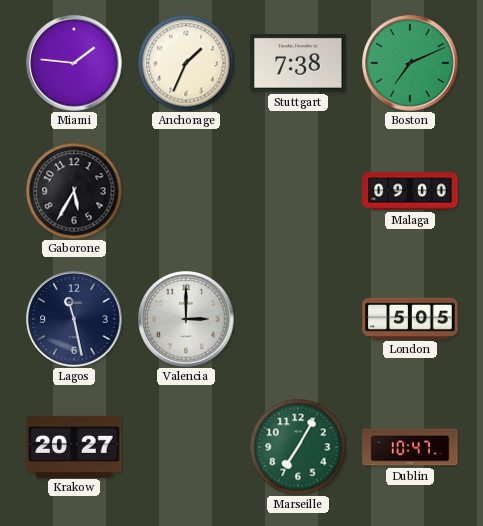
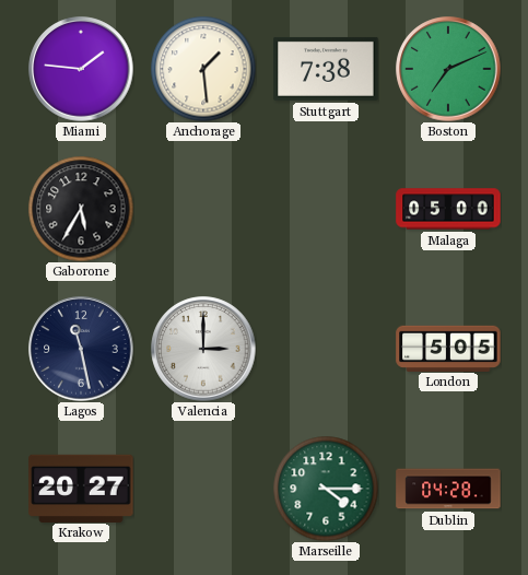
Anchorage: 1:34 -> 1:29
Malaga: 09:00 -> 05:00
Marseille: 7:05 -> 4:15
Dublin: 10:47 -> 04:28
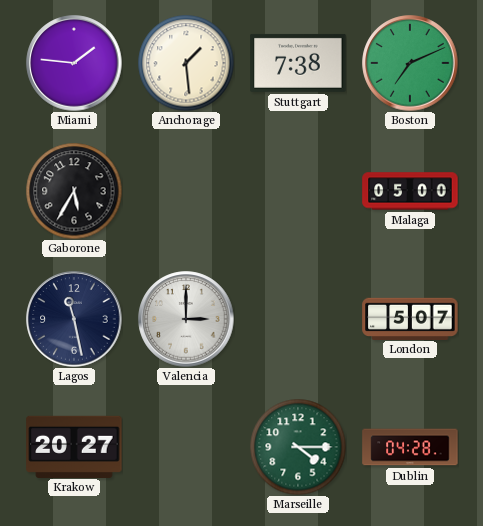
London: 5:05 -> 5:07
